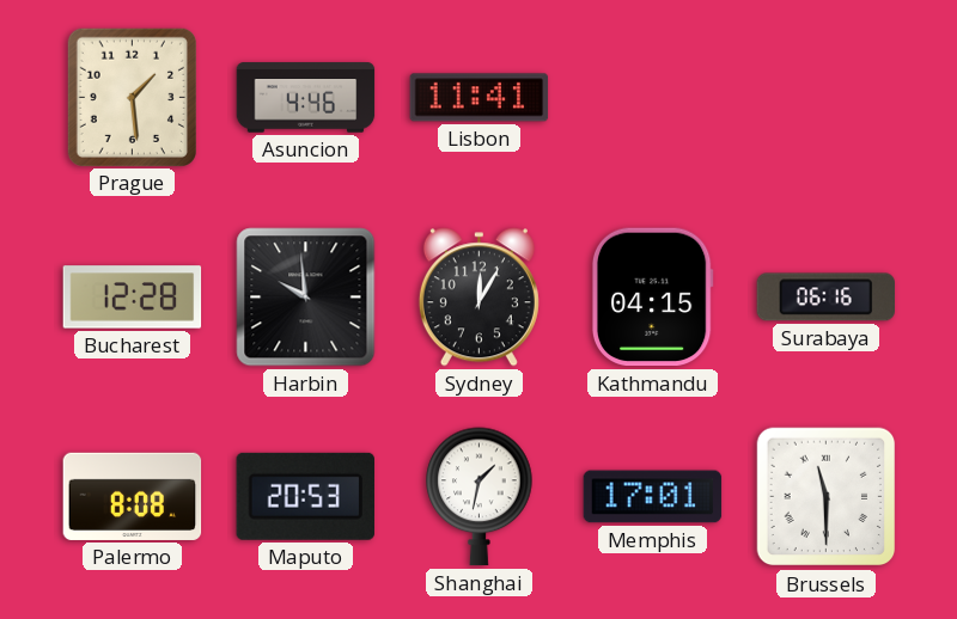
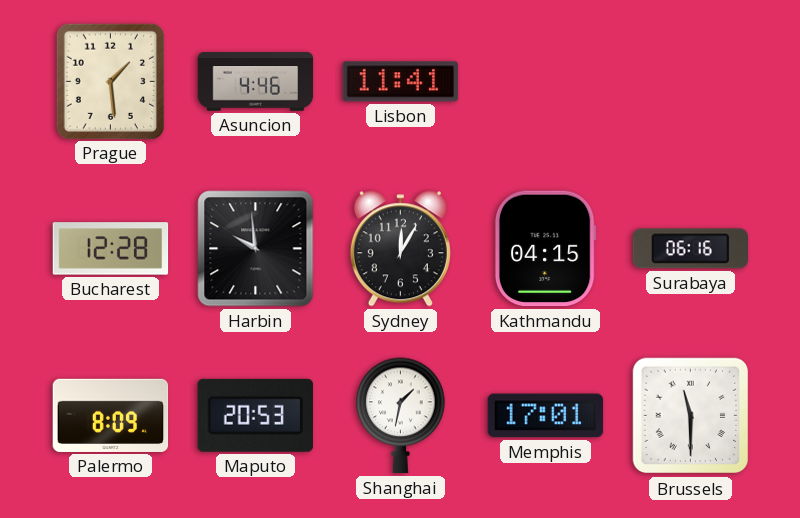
Palermo: 8:08 -> 8:09
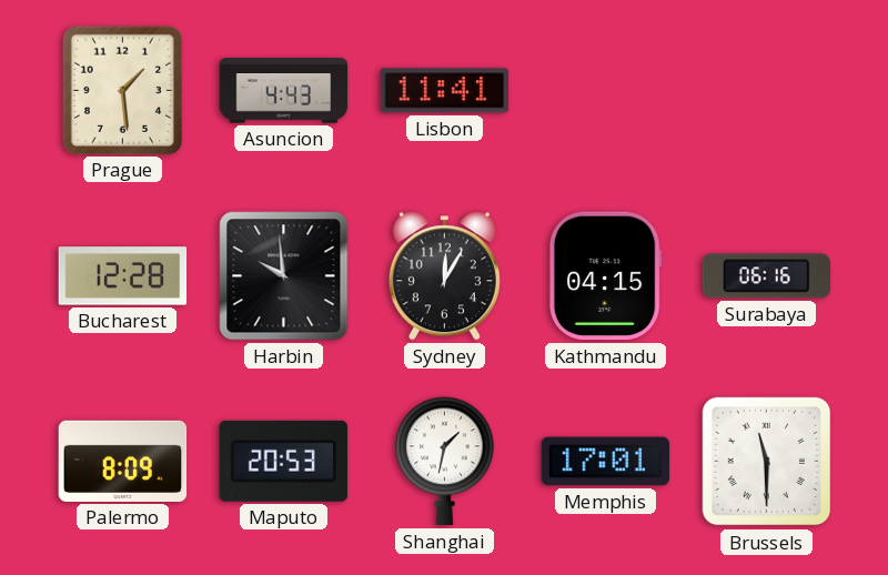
Asuncion: 4:46 -> 4:43
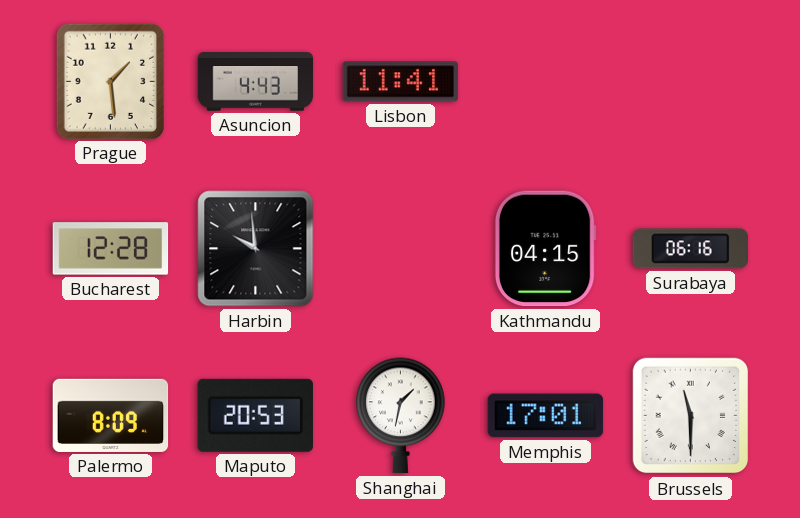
Sydney: 12:05 -> none
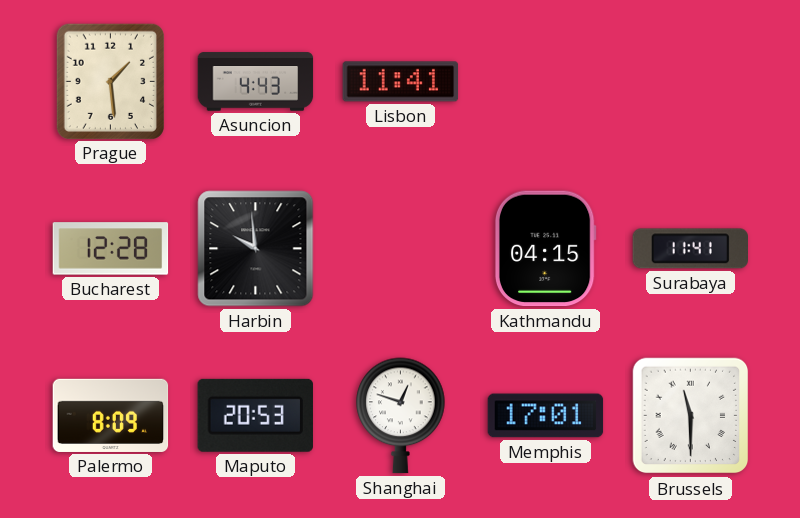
Surabaya: 06:16 -> 11:41
Shanghai: 1:32 -> 12:48
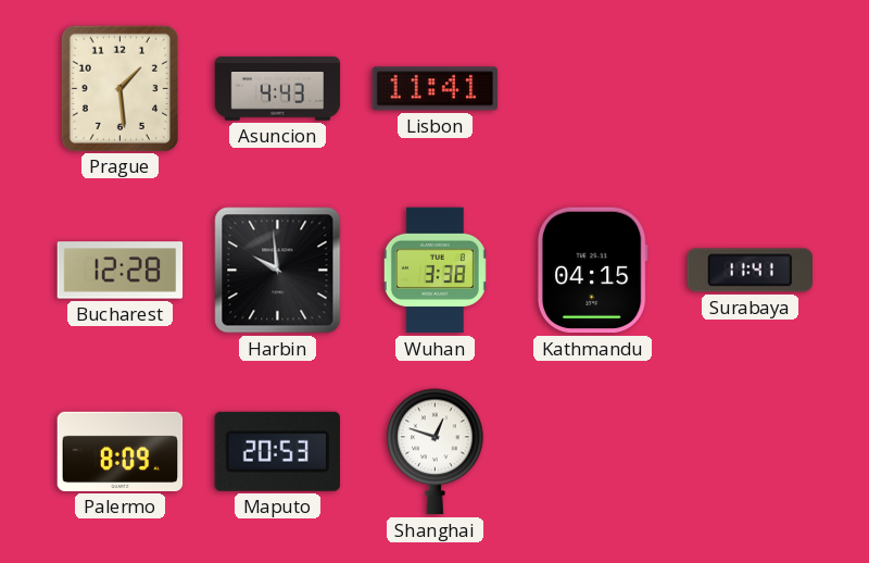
Wuhan: none -> 3:38
Memphis: 17:01 -> none
Brussels: 11:30 -> none
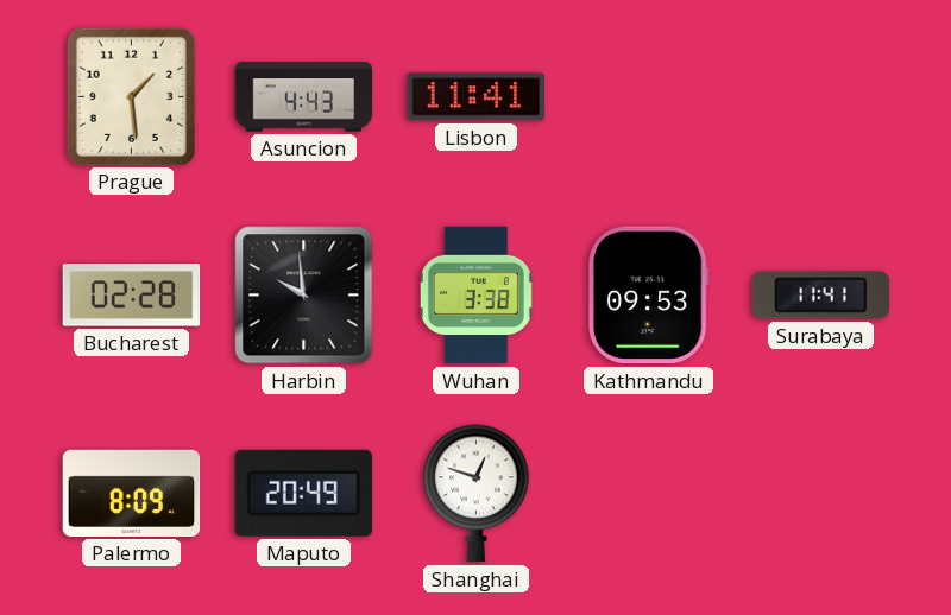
Bucharest: 12:28 -> 02:28
Kathmandu: 04:15 -> 09:53
Maputo: 20:53 -> 20:49
